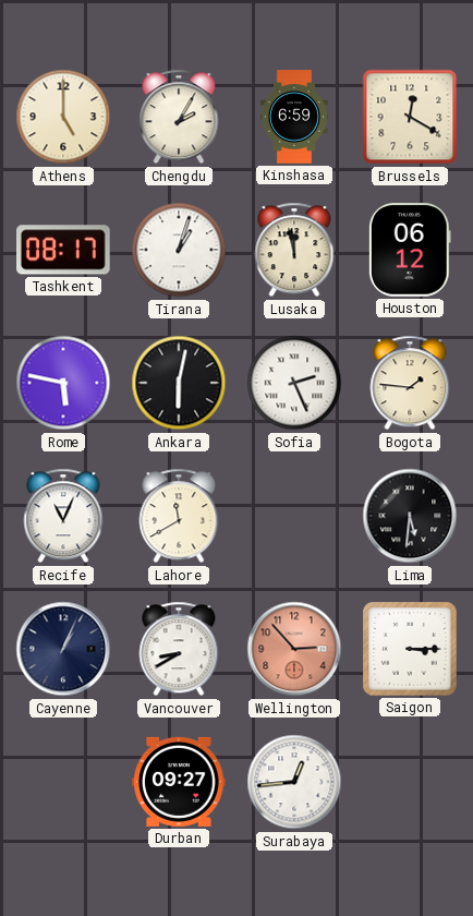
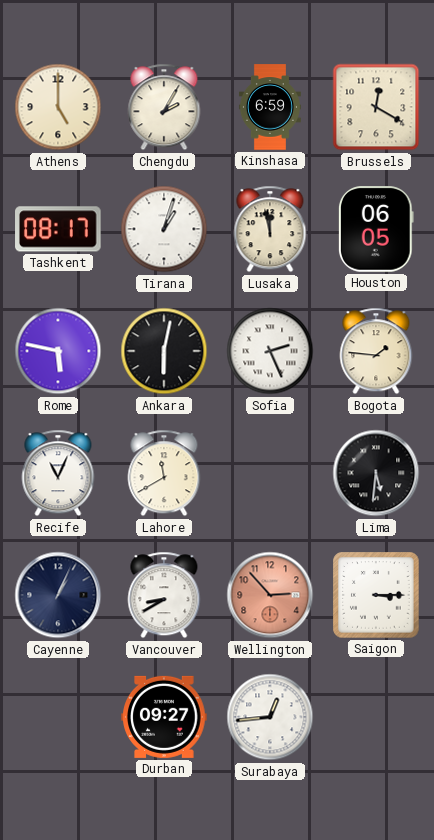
Houston: 06:12 -> 06:05
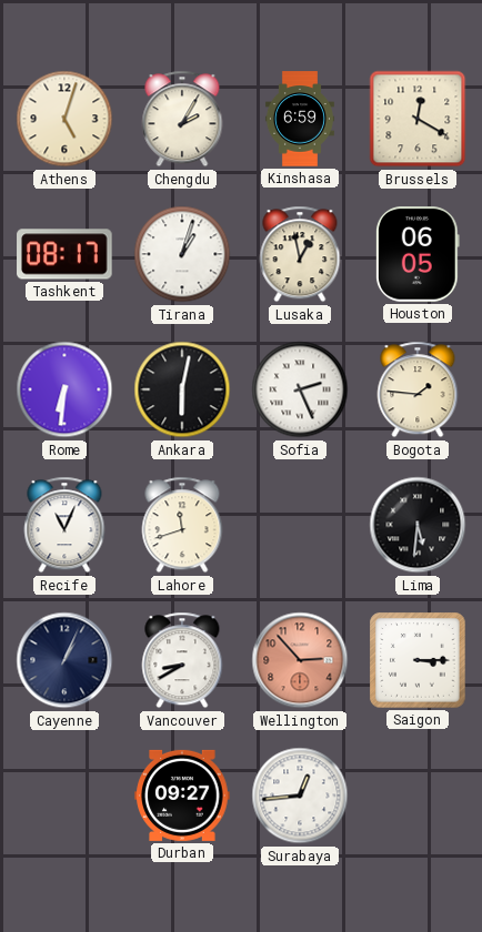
Athens: 5:00 -> 5:03
Lusaka: 11:58 -> 12:58
Rome: 5:47 -> 6:31
Lahore: 11:40 -> 11:42
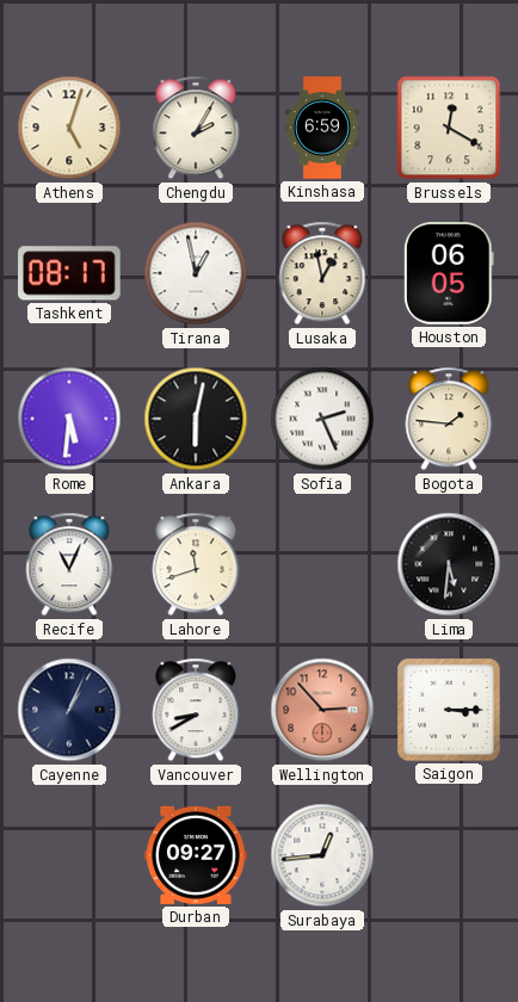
Tirana: 1:03 -> 12:58
Rome: 6:31 -> 5:31
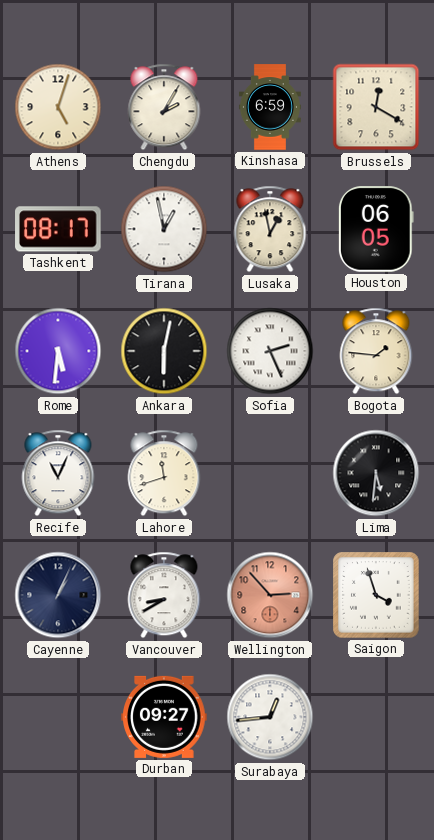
Saigon: 3:15 -> 3:57
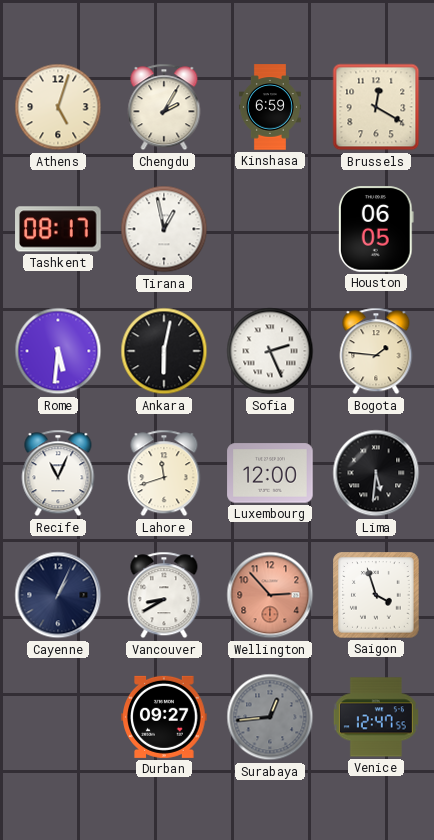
Lusaka: 12:58 -> none
Luxembourg: none -> 12:00
Surabaya dial: white -> grey
Venice: none -> 12:47
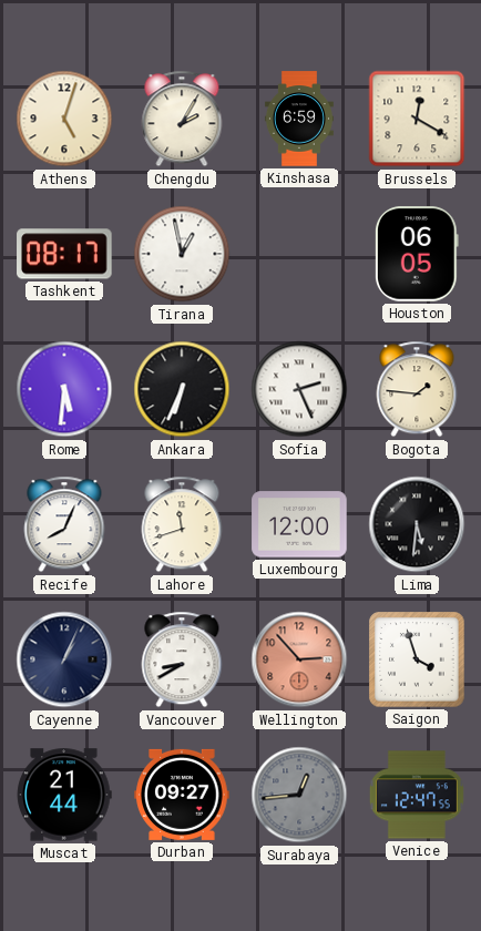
Ankara: 6:02 -> 6:34
Recife: 11:04 -> 8:04
Muscat: none -> 21:44
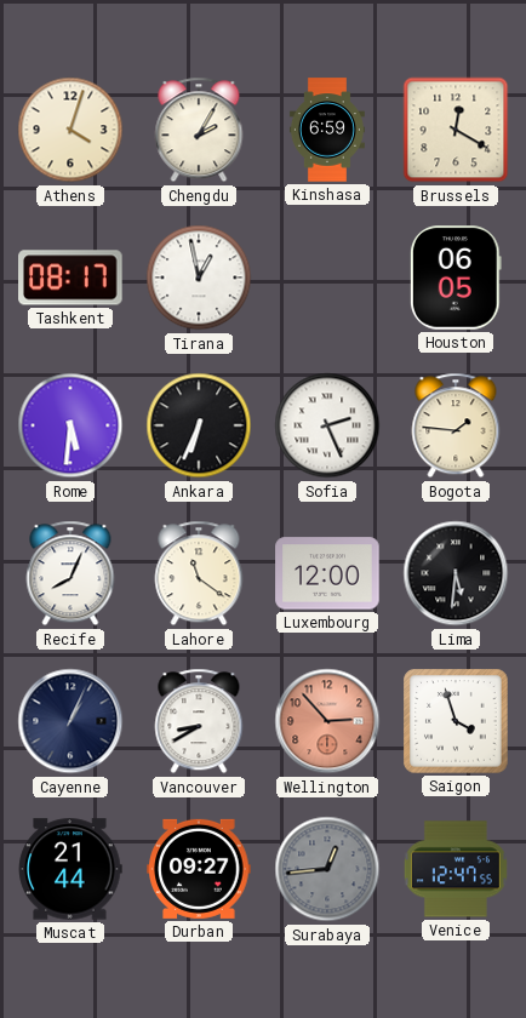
Athens: 5:03 -> 4:03
Lahore: 11:42 -> 11:21
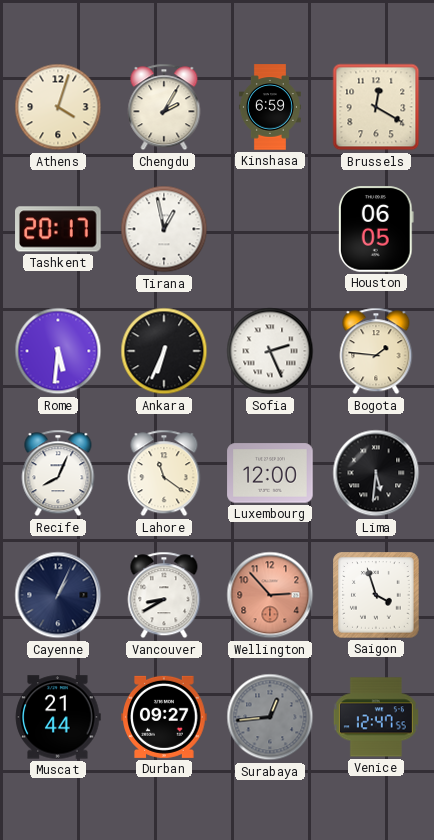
Tashkent: 08:17 -> 20:17
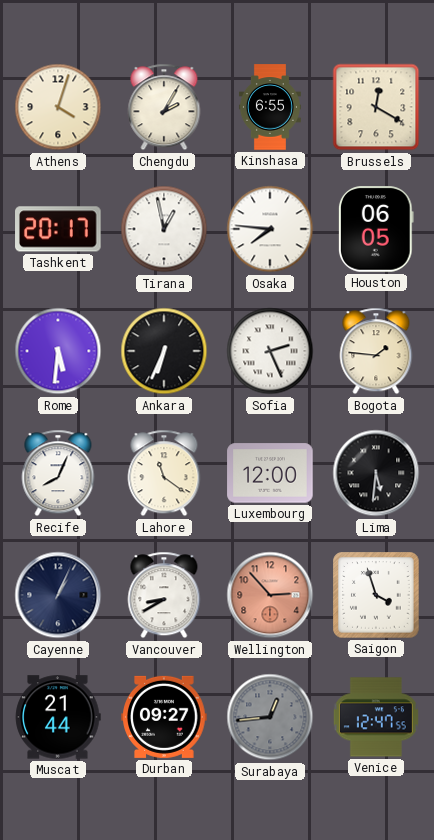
Kinshasa: 6:59 -> 6:55
Osaka: none -> 7:46
